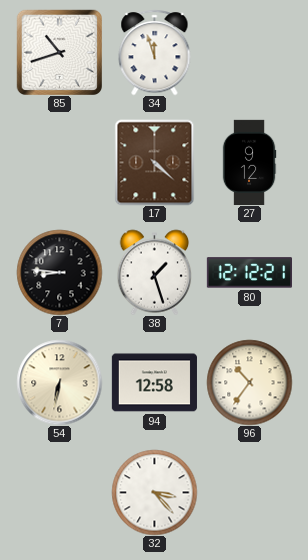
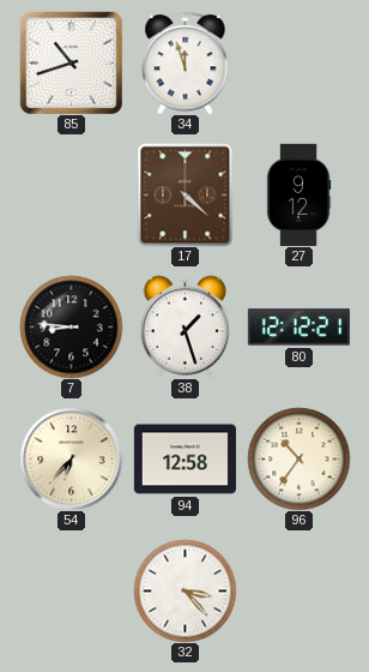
54: 6:32 -> 6:37
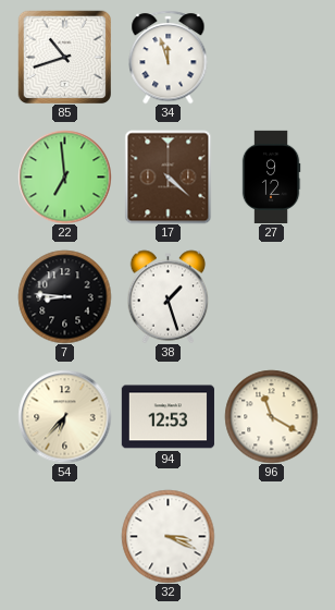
22: none -> 6:59
80: 12:12 -> none
94: 12:58 -> 12:53
96: 10:36 -> 11:20
32: 3:23 -> 3:19
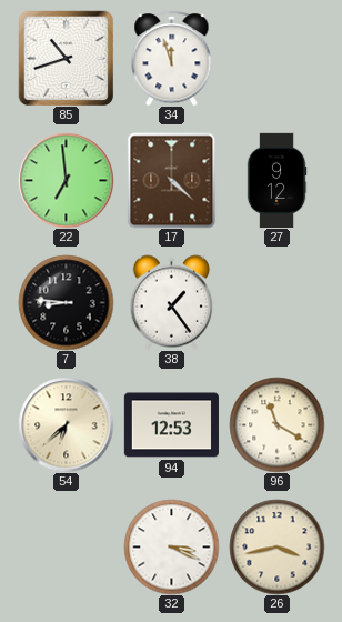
38: 1:27 -> 1:24
54: 6:37 -> 6:38
26: none -> 3:43
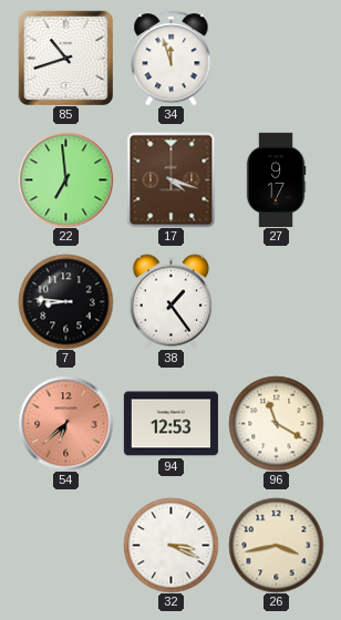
17: 4:22 -> 4:18
27: 9:12 -> 9:17
54 dial: cream -> salmon
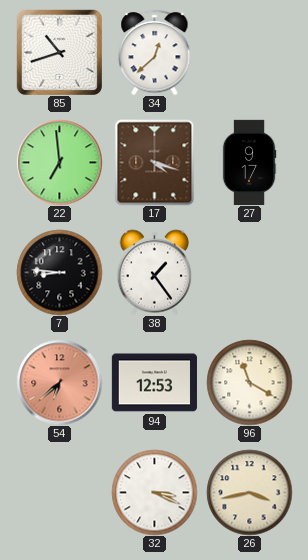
34: 11:57 -> 12:38
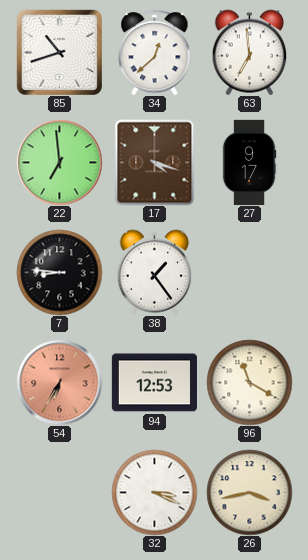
63: none -> 6:59
54: 6:38 -> 6:35
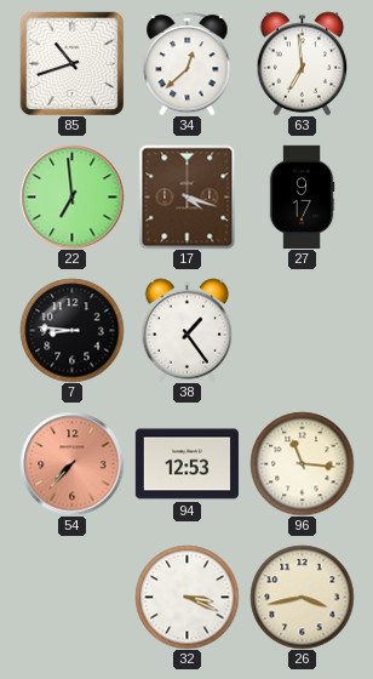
54: 6:35 -> 7:37
96: 11:20 -> 11:16
